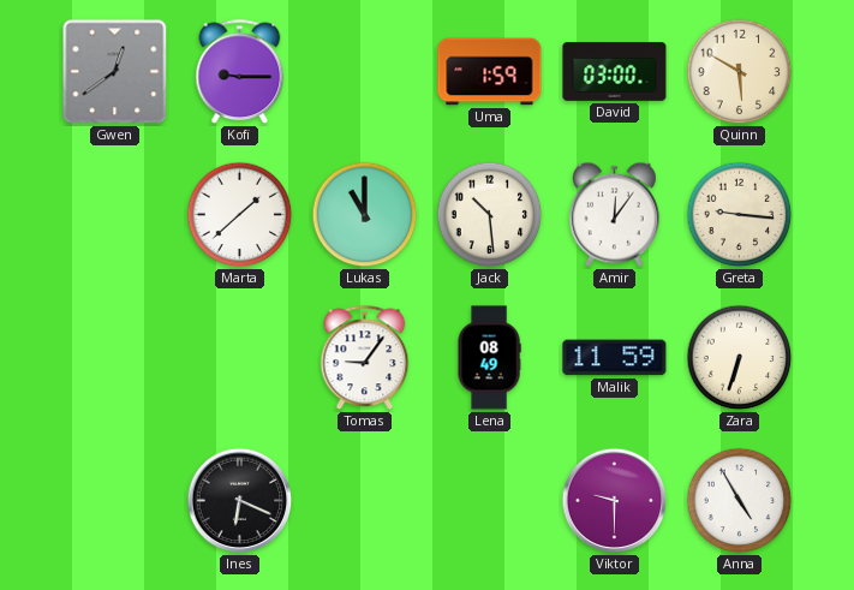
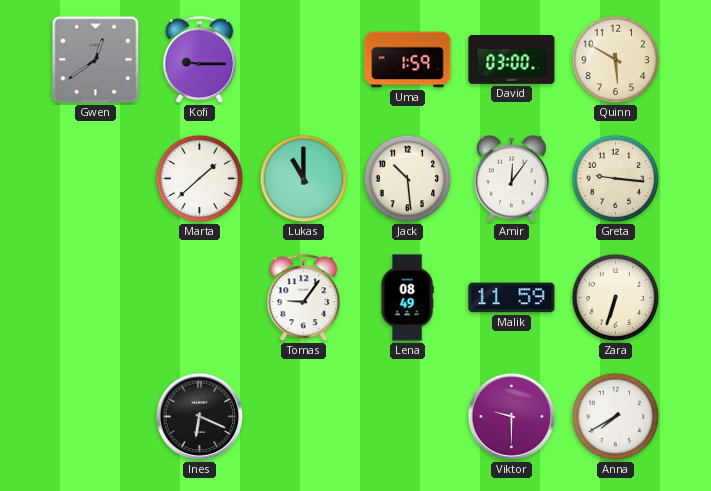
Anna: 4:55 -> 7:40
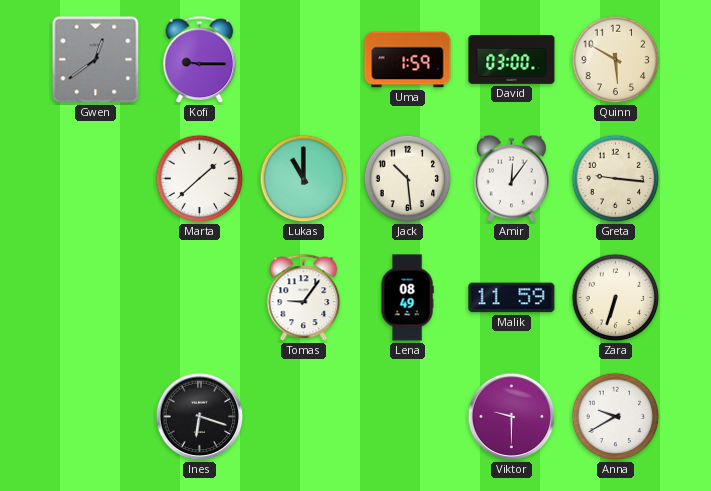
Ines: 6:19 -> 6:18
Anna: 7:40 -> 9:40
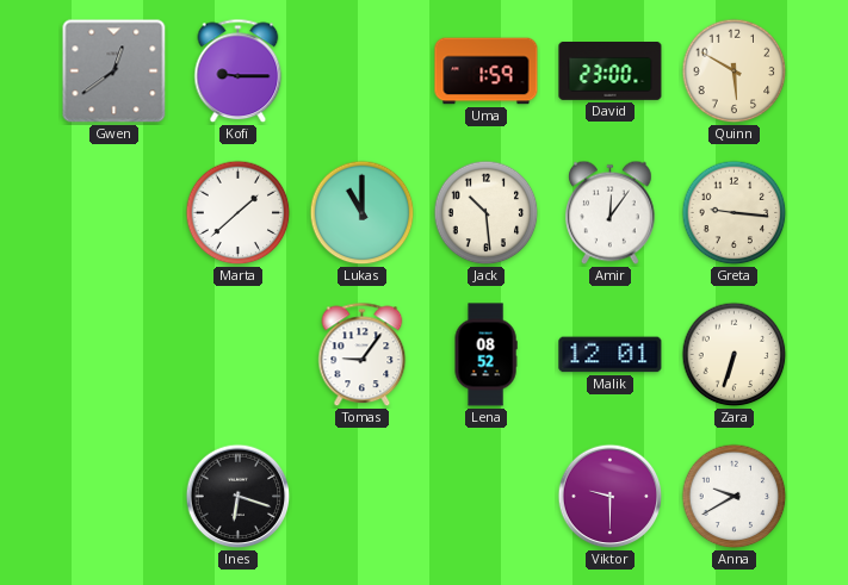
David: 03:00 -> 23:00
Lena: 08:49 -> 08:52
Malik: 11:59 -> 12:01
